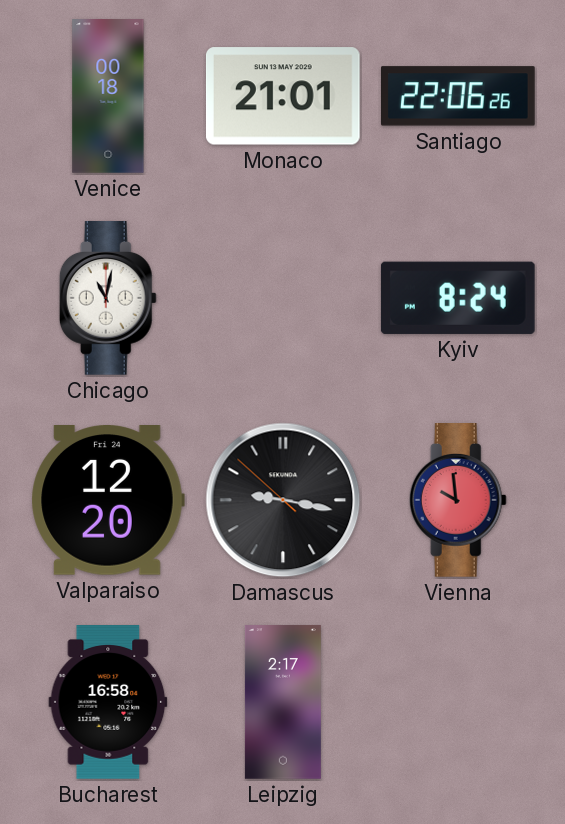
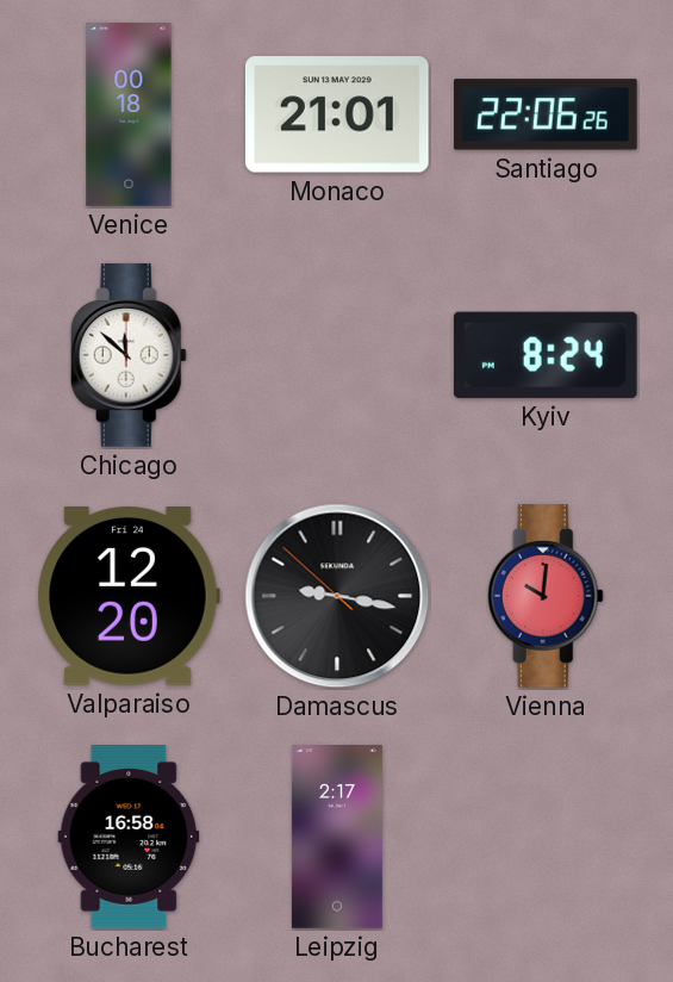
Chicago: 11:02 -> 11:52
Vienna: 9:59 -> 10:01
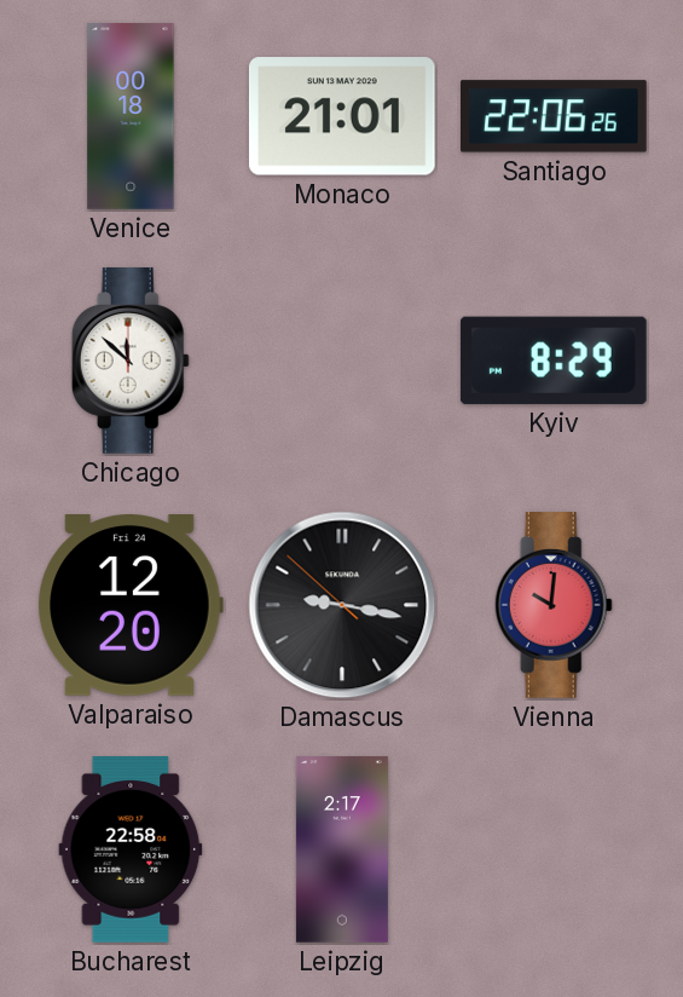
Kyiv: 8:24 -> 8:29
Bucharest: 16:58 -> 22:58
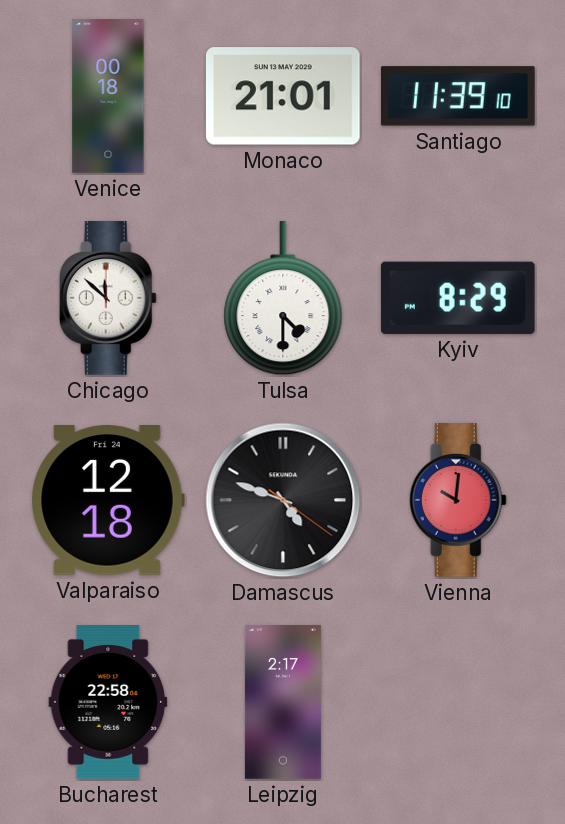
Santiago: 22:06 -> 11:39
Tulsa: none -> 4:30
Valparaiso: 12:20 -> 12:18
Damascus: 9:16 -> 4:48
